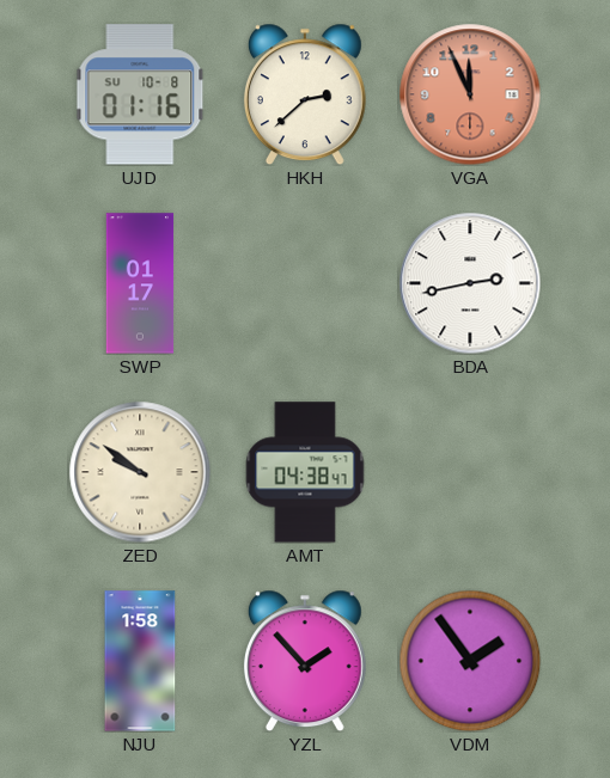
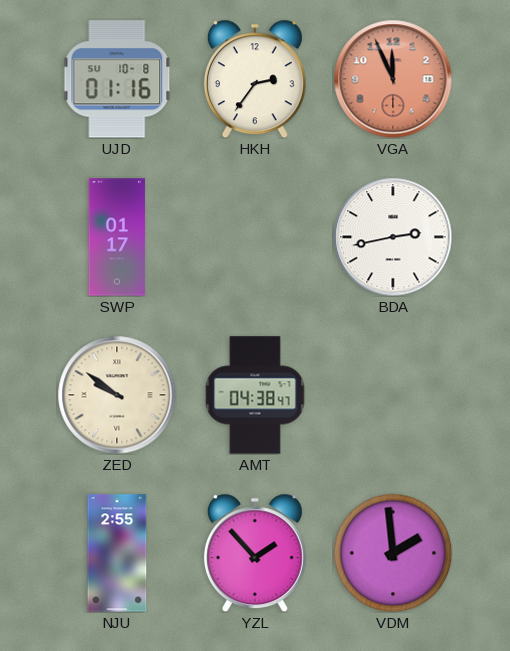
HKH: 2:38 -> 2:36
NJU: 1:58 -> 2:55
VDM: 1:54 -> 1:59
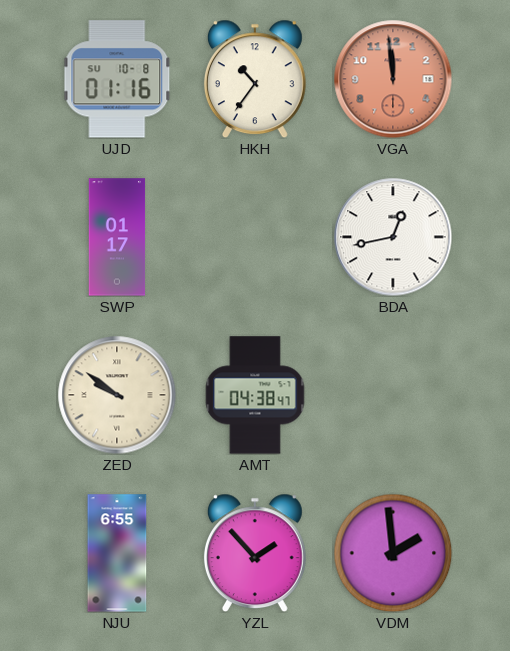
HKH: 2:36 -> 10:36
VGA: 11:56 -> 11:59
BDA: 2:43 -> 12:43
NJU: 2:55 -> 6:55
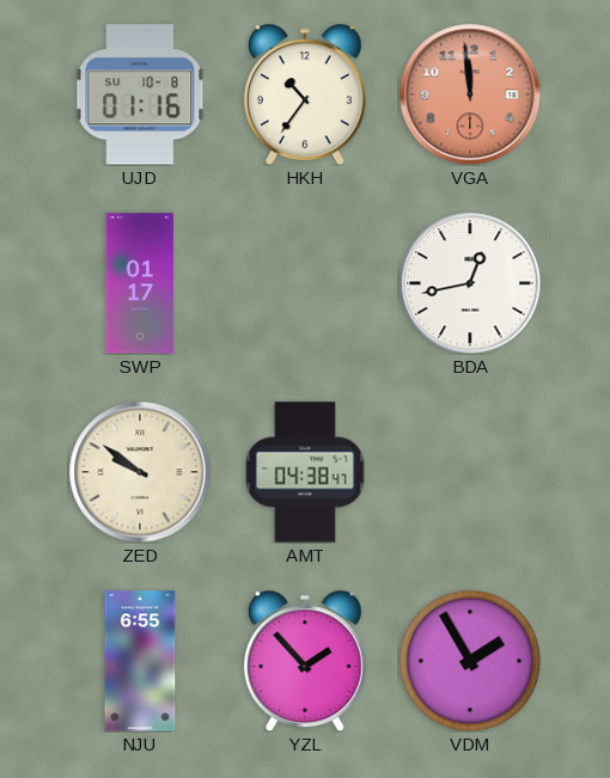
VDM: 1:59 -> 1:55
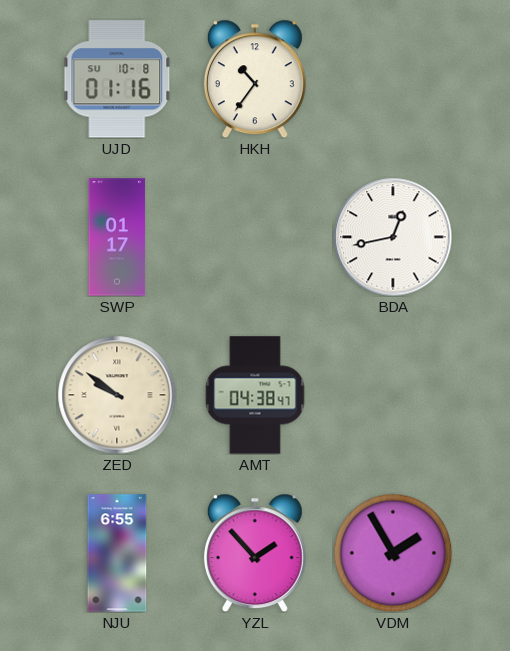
VGA: 11:59 -> none
